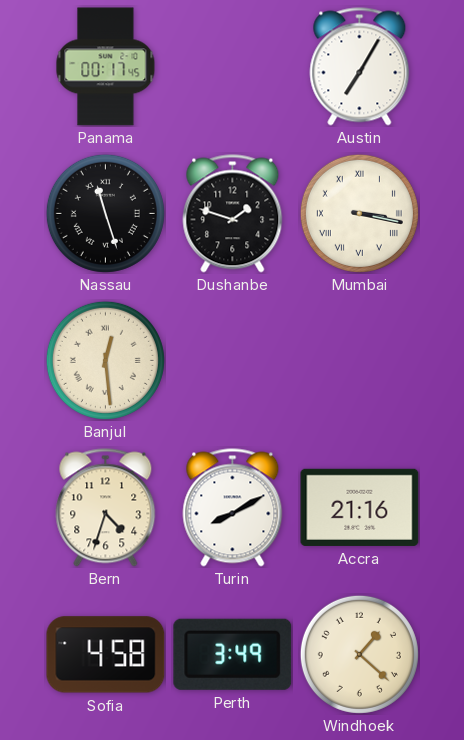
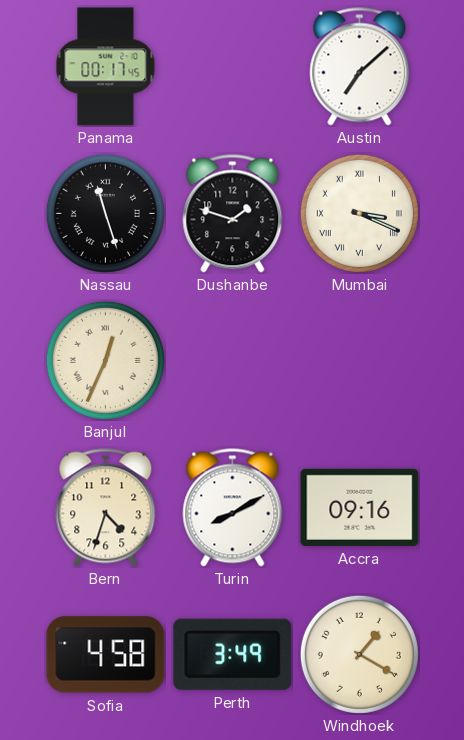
Austin: 7:05 -> 7:08
Mumbai: 3:17 -> 3:19
Banjul: 12:29 -> 12:34
Accra: 21:16 -> 09:16
Windhoek: 1:22 -> 1:20
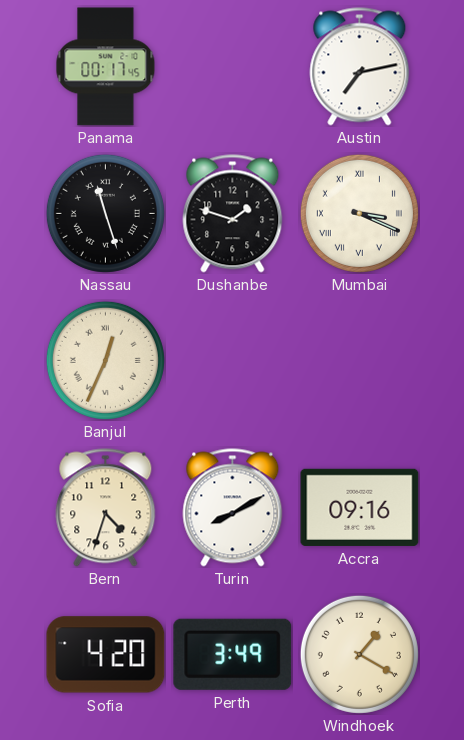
Austin: 7:08 -> 7:13
Sofia: 4:58 -> 4:20
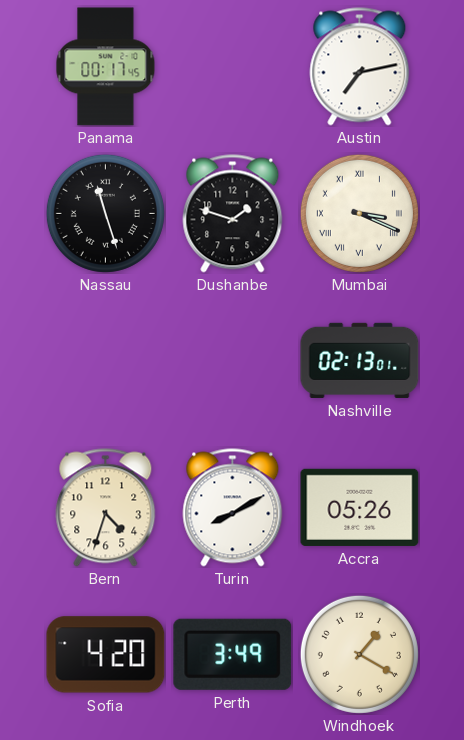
Banjul: 12:34 -> none
Nashville: none -> 02:13
Accra: 09:16 -> 05:26
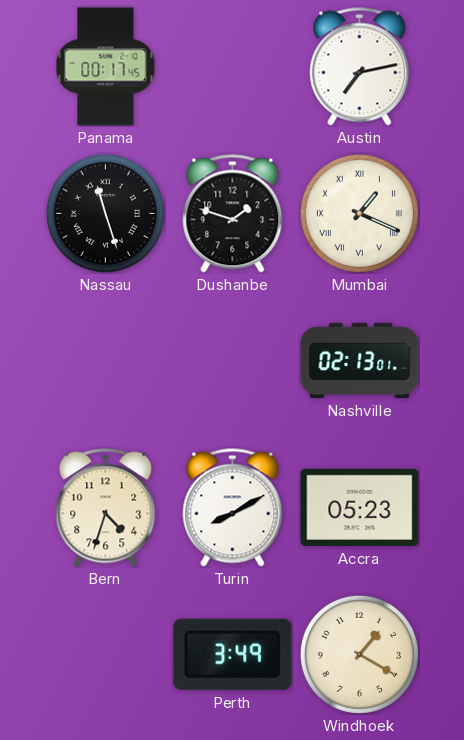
Mumbai: 3:19 -> 1:19
Accra: 05:26 -> 05:23
Sofia: 4:20 -> none
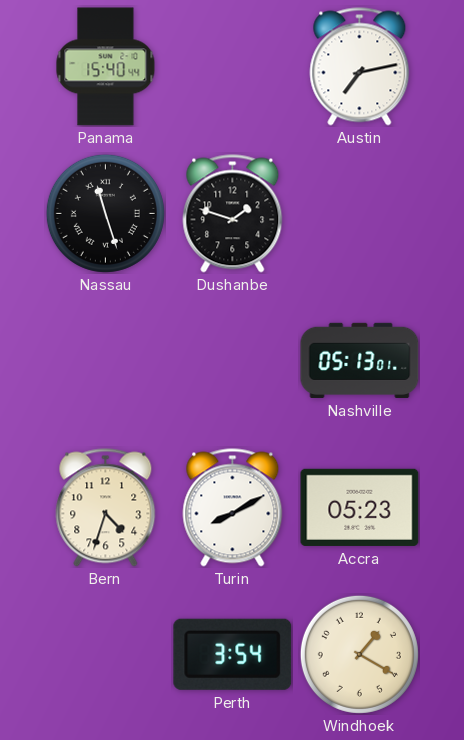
Panama: 00:17 -> 15:40
Mumbai: 1:19 -> none
Nashville: 02:13 -> 05:13
Perth: 3:49 -> 3:54
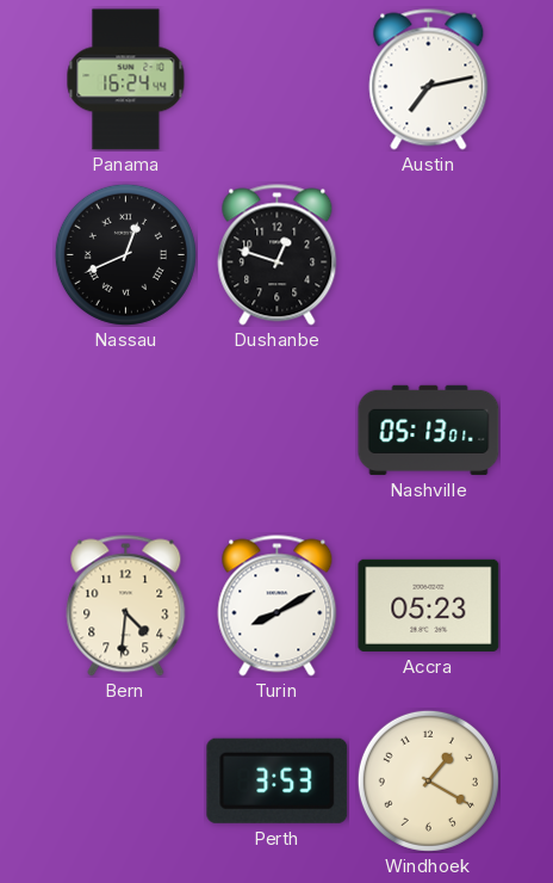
Panama: 15:40 -> 16:24
Nassau: 11:27 -> 12:41
Dushanbe: 1:48 -> 12:48
Bern: 4:33 -> 4:31
Perth: 3:54 -> 3:53
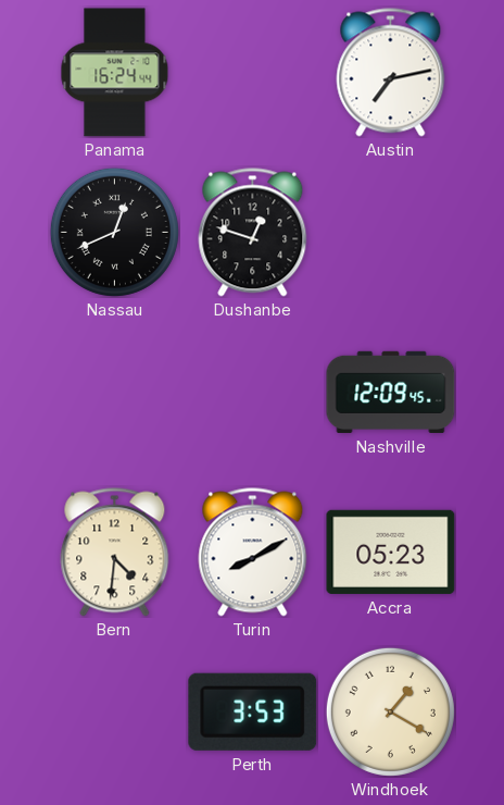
Nashville: 05:13 -> 12:09
